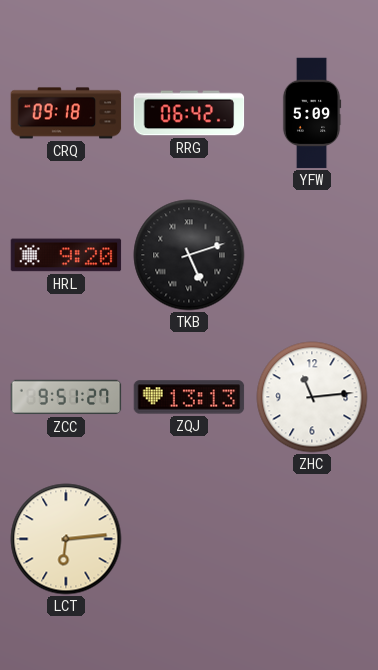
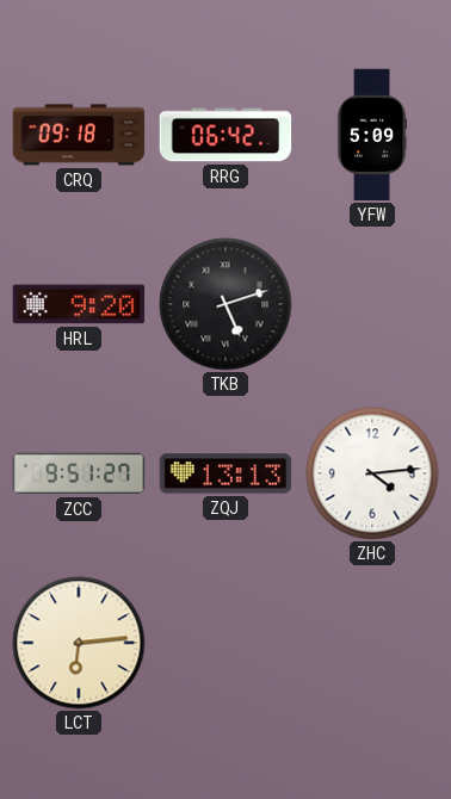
ZHC: 11:14 -> 4:14
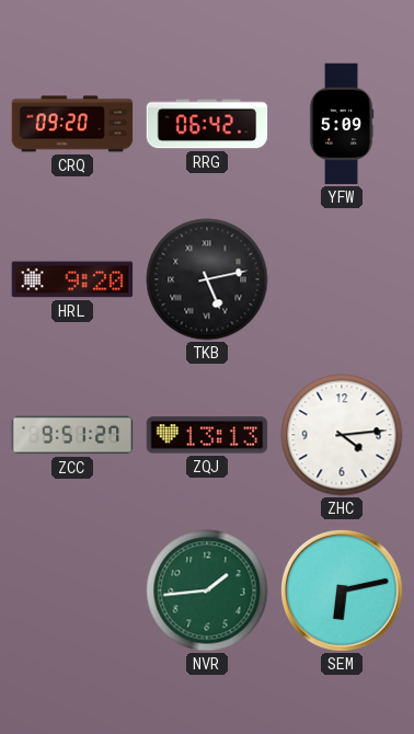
CRQ: 09:18 -> 09:20
TKB: 5:12 -> 5:13
LCT: 6:14 -> none
NVR: none -> 1:44
SEM: none -> 6:13
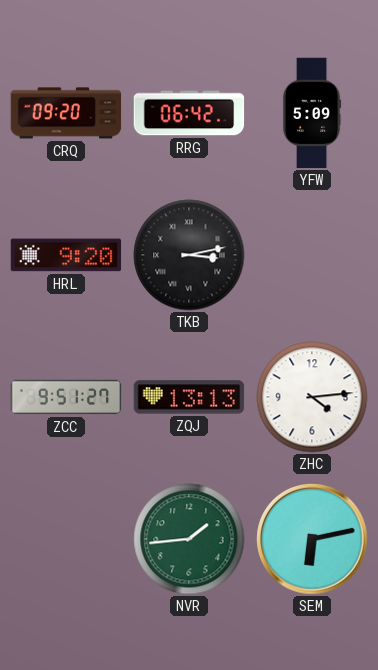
TKB: 5:13 -> 3:13
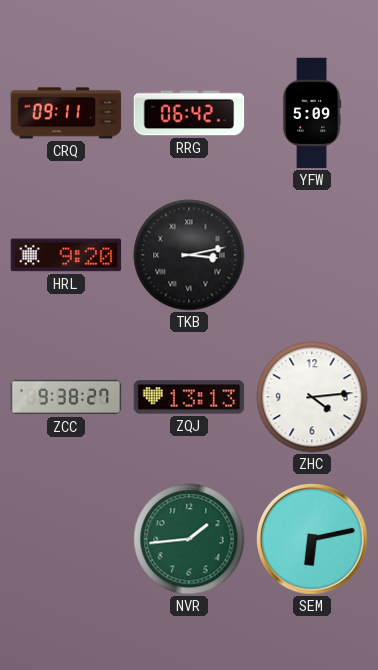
CRQ: 09:20 -> 09:11
ZCC: 9:51 -> 9:38
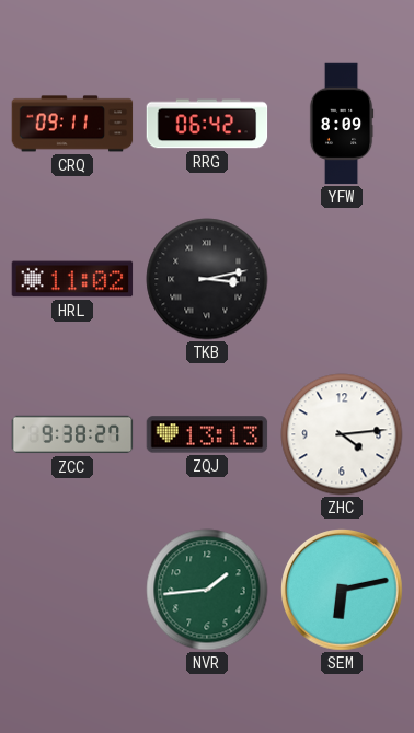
YFW: 5:09 -> 8:09
HRL: 9:20 -> 11:02
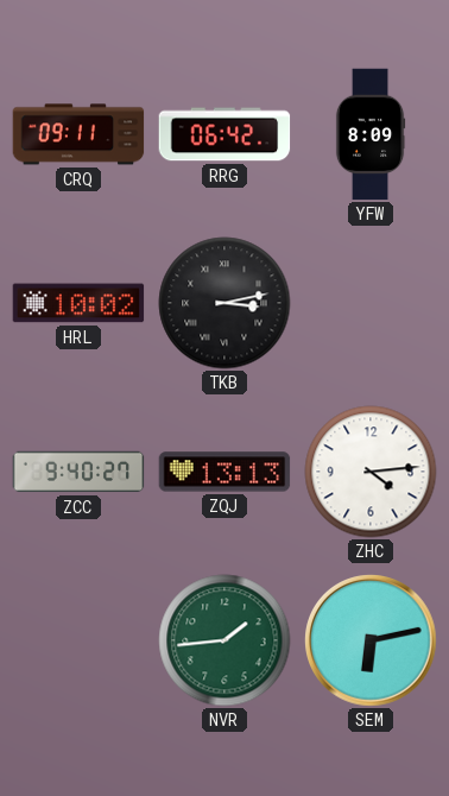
HRL: 11:02 -> 10:02
ZCC: 9:38 -> 9:40
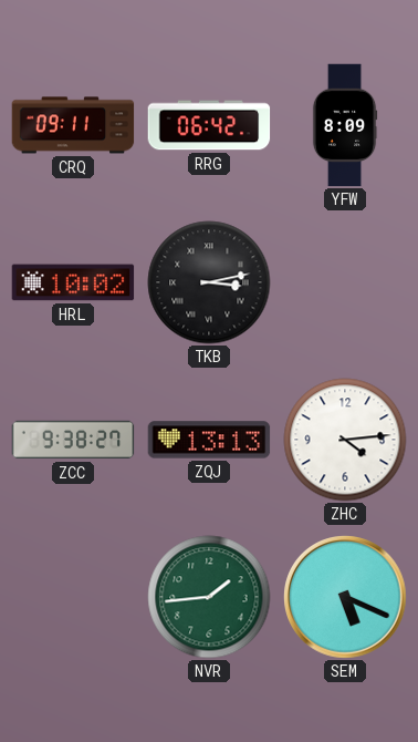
ZCC: 9:40 -> 9:38
SEM: 6:13 -> 5:19
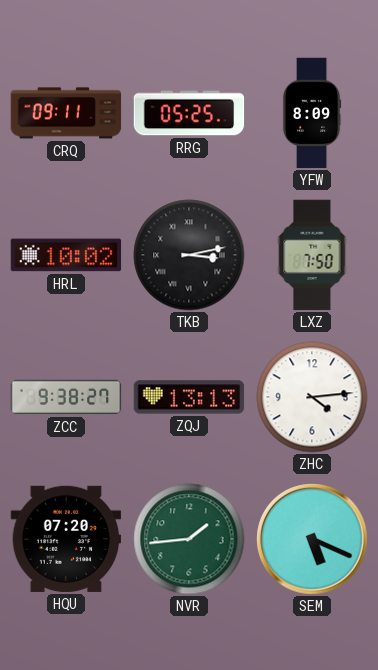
RRG: 06:42 -> 05:25
LXZ: none -> 7:50
HQU: none -> 07:20
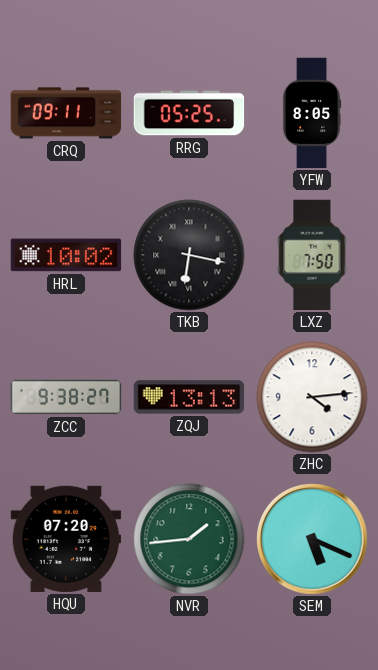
YFW: 8:09 -> 8:05
TKB: 3:13 -> 6:17
